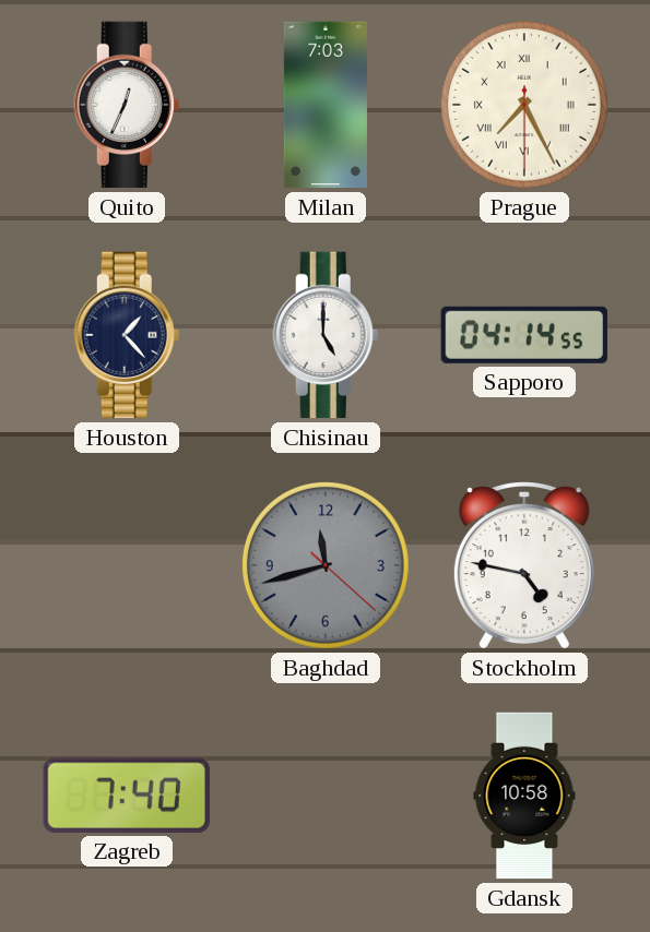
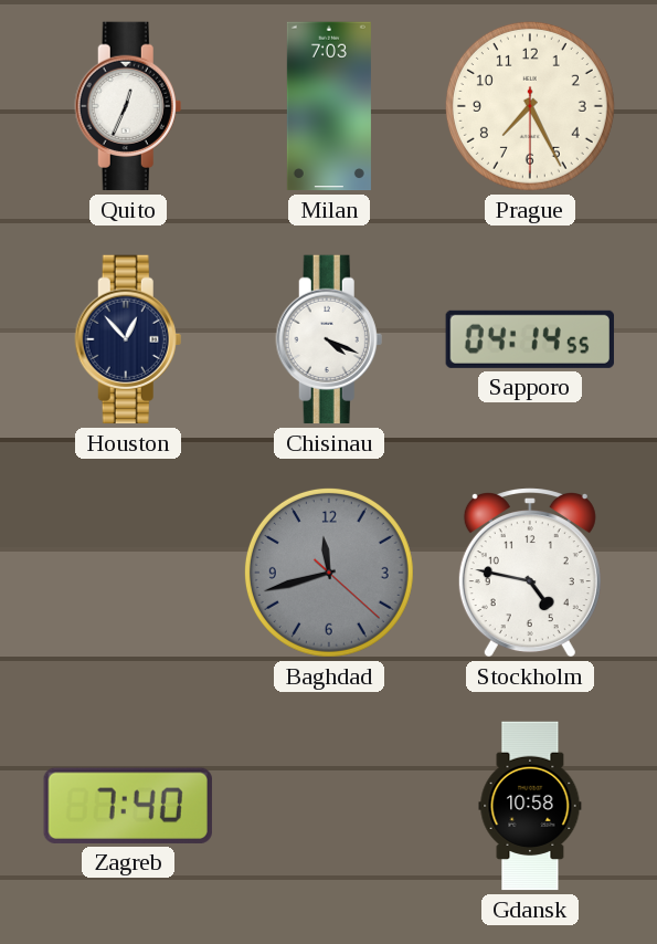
Prague numerals: Roman -> Arabic
Houston: 1:23 -> 12:53
Chisinau: 5:00 -> 4:19
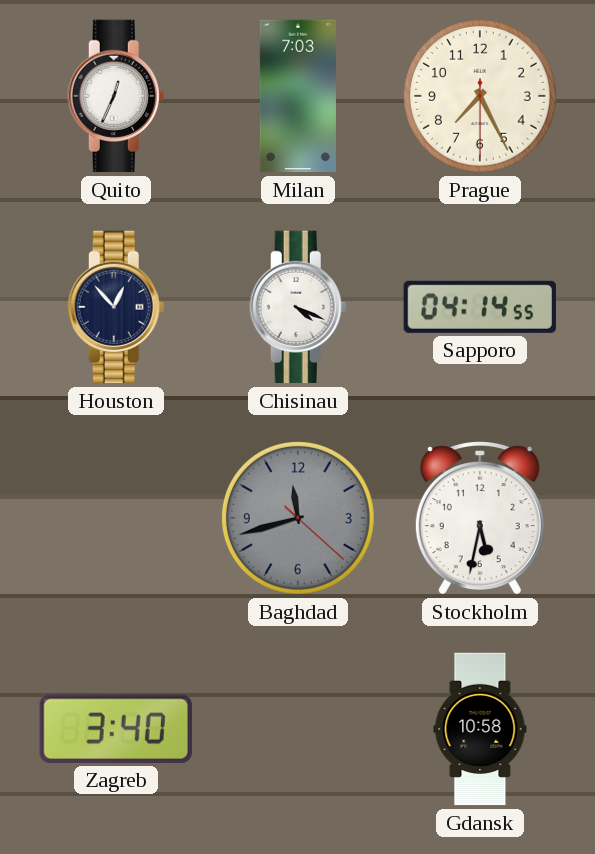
Stockholm: 4:47 -> 5:32
Zagreb: 7:40 -> 3:40
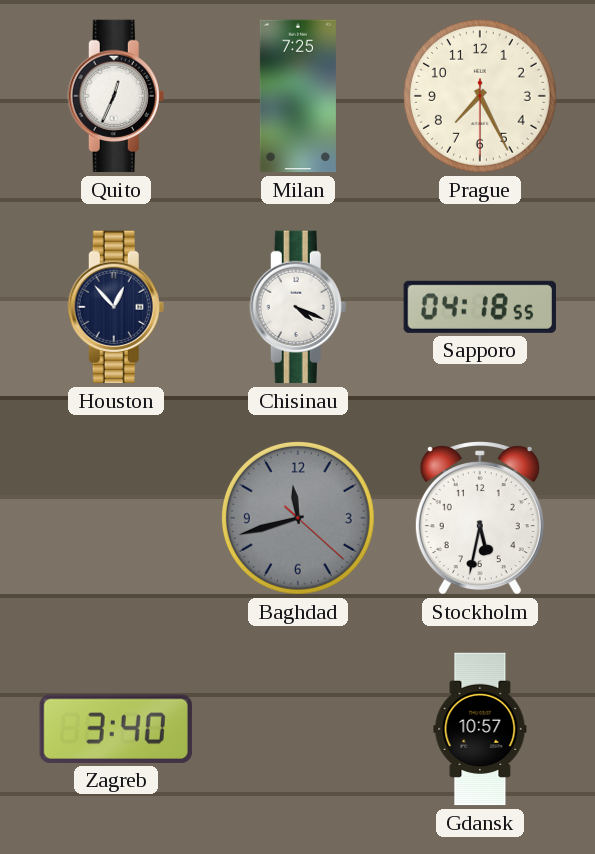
Milan: 7:03 -> 7:25
Sapporo: 04:14 -> 04:18
Gdansk: 10:58 -> 10:57
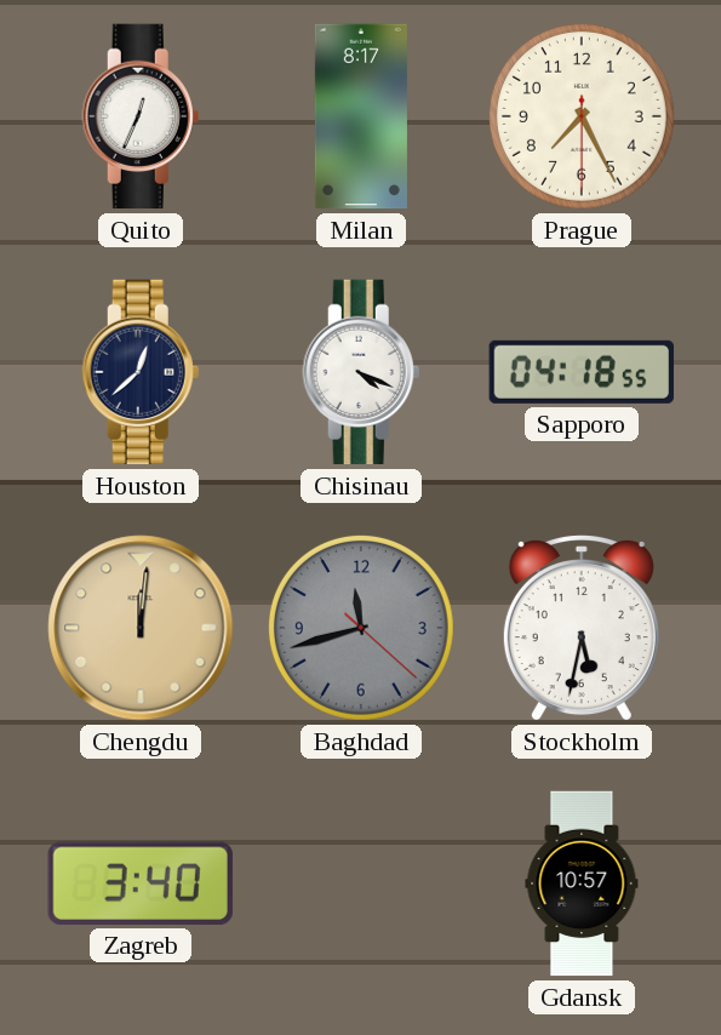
Milan: 7:25 -> 8:17
Houston: 12:53 -> 12:38
Chengdu: none -> 12:01
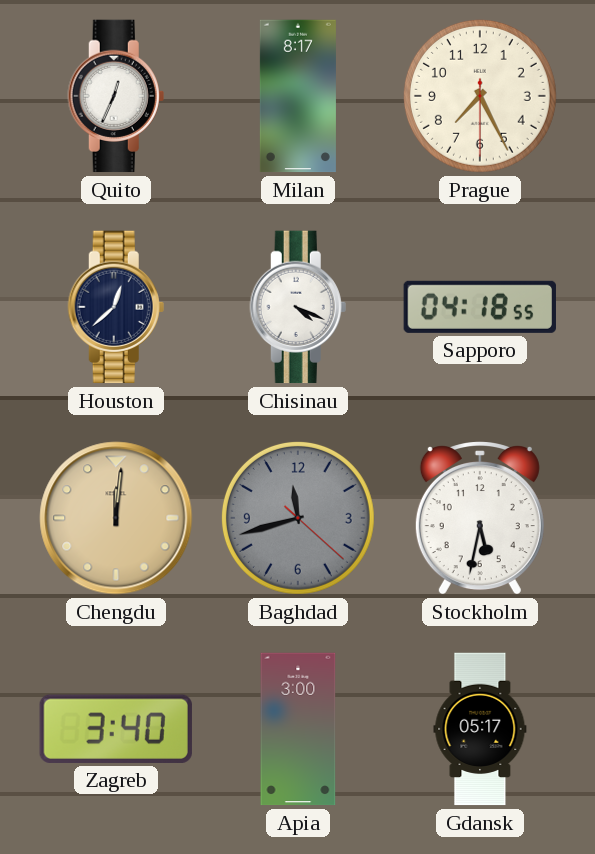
Apia: none -> 3:00
Gdansk: 10:57 -> 05:17
